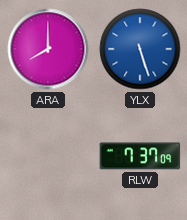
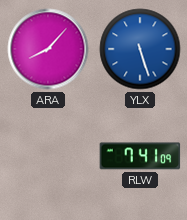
ARA: 8:00 -> 8:07
RLW: 7:37 -> 7:41
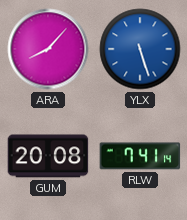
GUM: none -> 20:08
RLW: 7:41:09 -> 7:41:14
